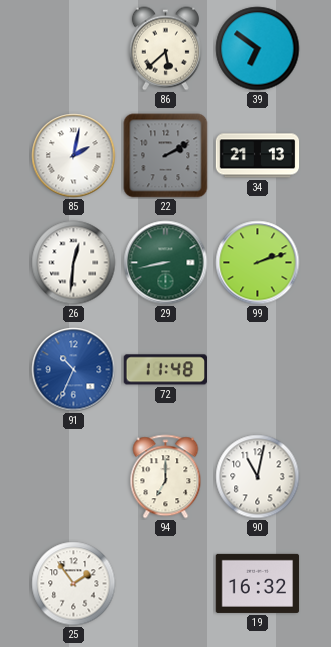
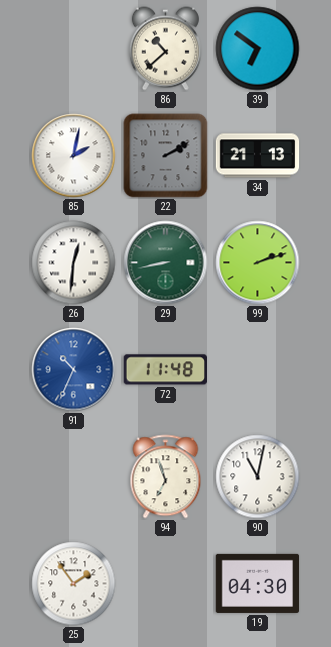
86: 5:38 -> 10:38
94: 7:00 -> 6:57
19: 16:32 -> 04:30
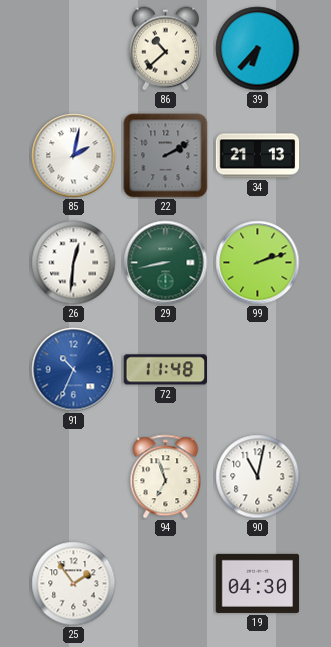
39: 6:51 -> 6:37
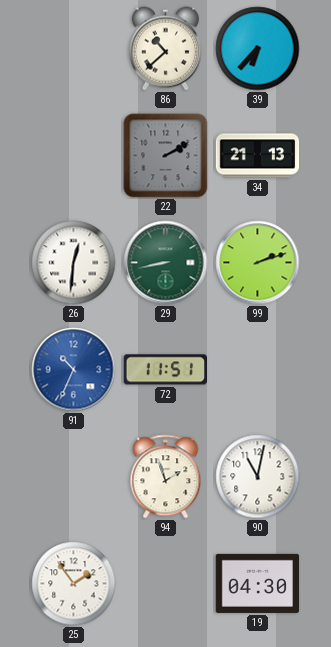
85: 2:02 -> none
72: 11:48 -> 11:51
94: 6:57 -> 1:57
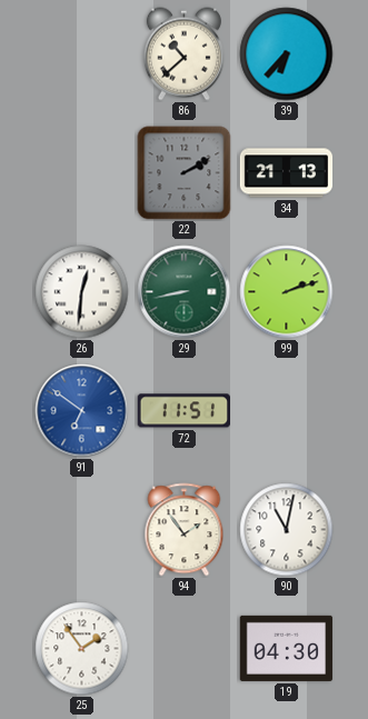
91: 10:34 -> 6:51
94: 1:57 -> 1:54
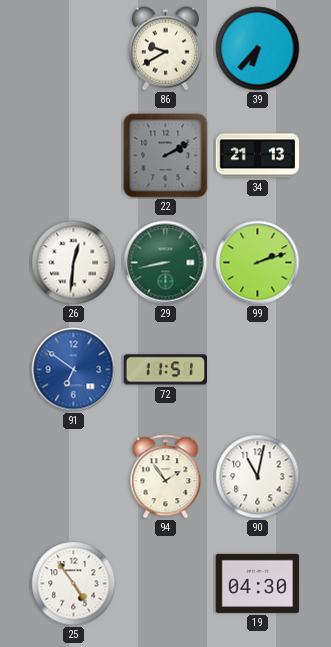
86: 10:38 -> 9:40
25: 1:54 -> 4:54
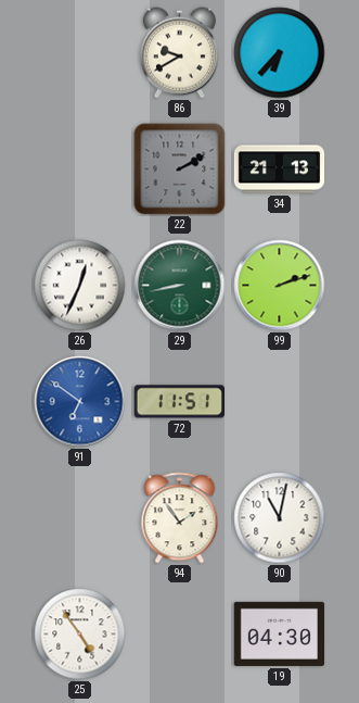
26: 12:31 -> 12:34
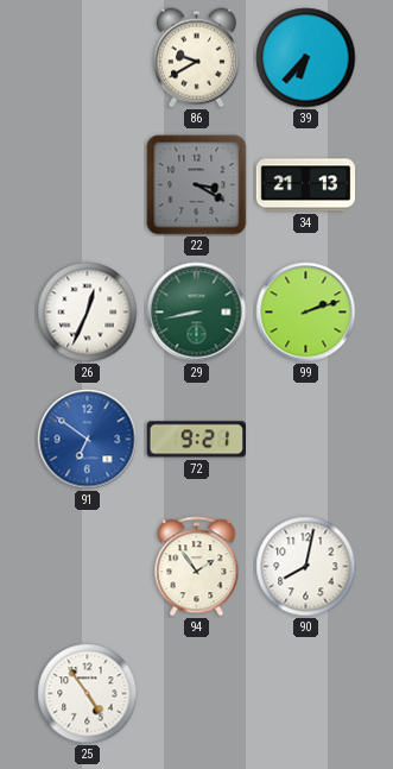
22: 2:10 -> 3:20
72: 11:51 -> 9:21
90: 11:02 -> 8:02
19: 04:30 -> none
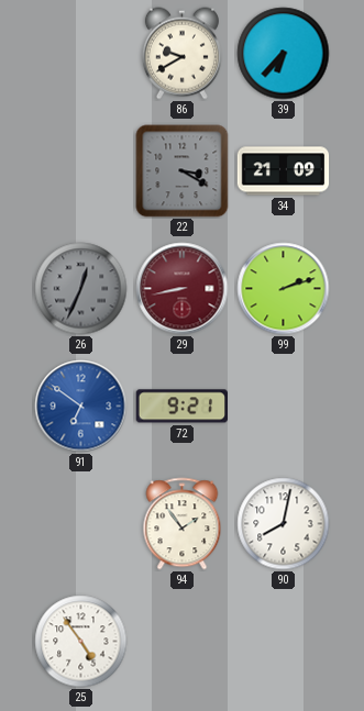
34: 21:13 -> 21:09
26 dial: white -> grey
29 dial: green -> burgundy
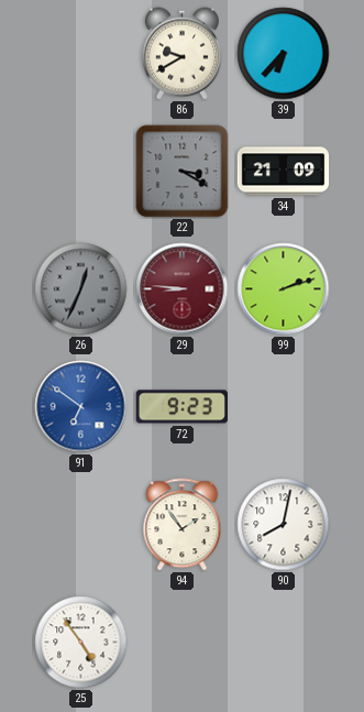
29: 8:43 -> 8:46
72: 9:21 -> 9:23
